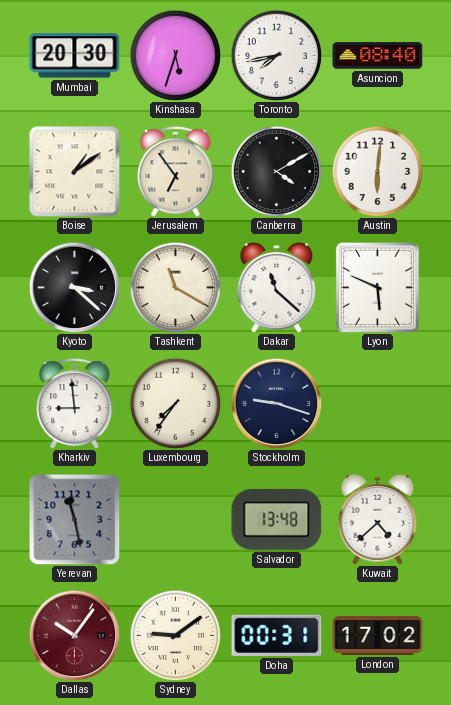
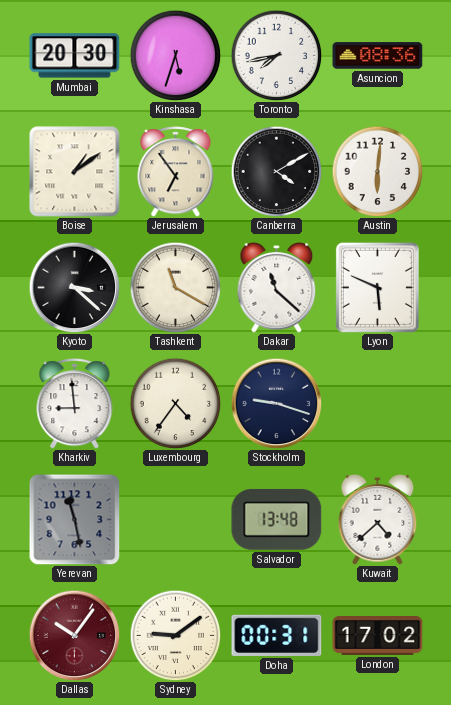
Asuncion: 08:40 -> 08:36
Luxembourg: 7:36 -> 4:36
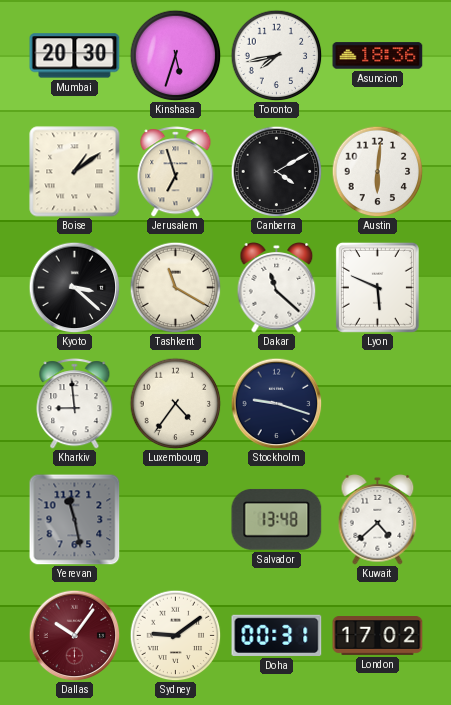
Asuncion: 08:36 -> 18:36
Jerusalem: 6:54 -> 6:57
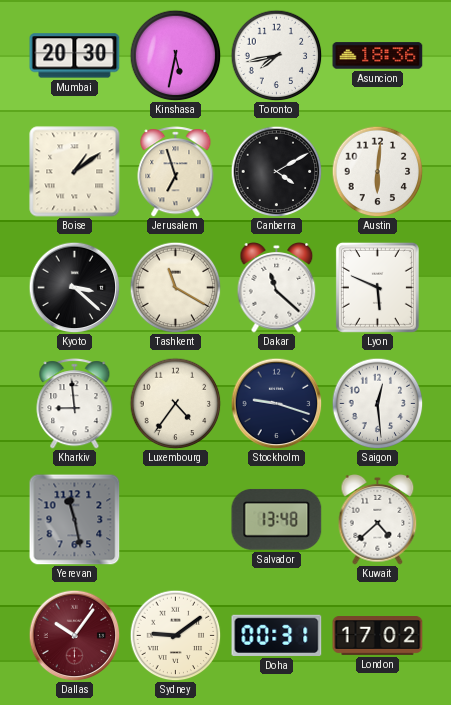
Kinshasa: 5:33 -> 5:32
Saigon: none -> 12:29
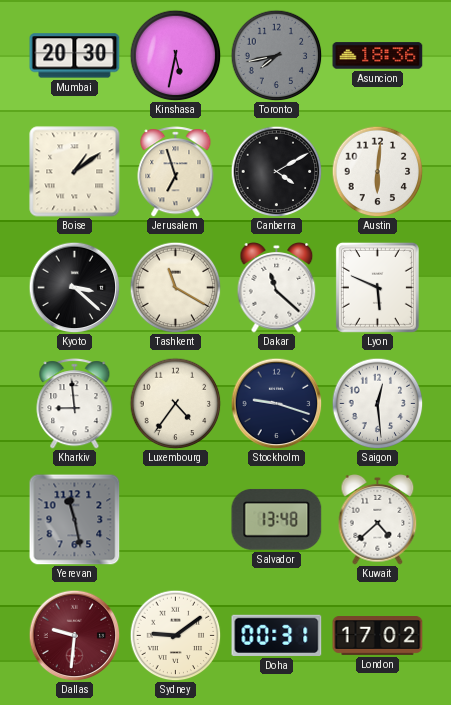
Toronto dial: white -> grey
Dallas: 10:06 -> 9:31
